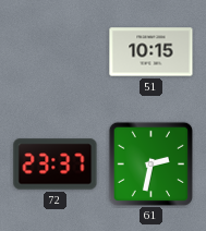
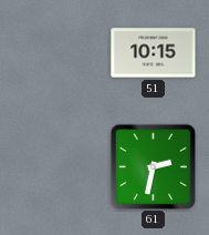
72: 23:37 -> none
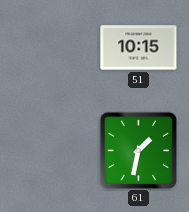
61: 2:32 -> 1:32
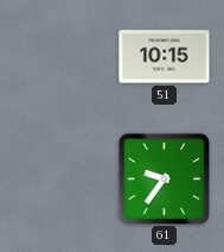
61: 1:32 -> 9:36
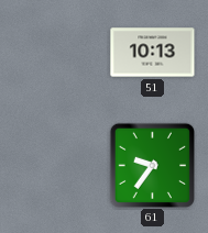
51: 10:15 -> 10:13
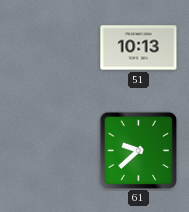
61: 9:36 -> 9:38
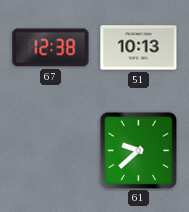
67: none -> 12:38
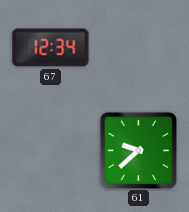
67: 12:38 -> 12:34
51: 10:13 -> none
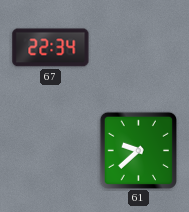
67: 12:34 -> 22:34
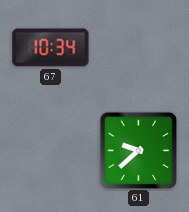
67: 22:34 -> 10:34
